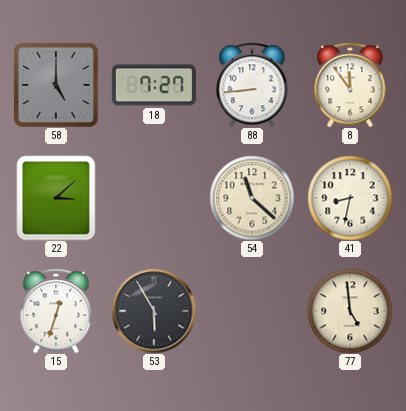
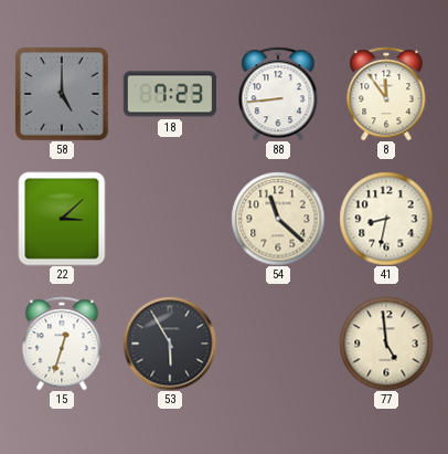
18: 7:27 -> 7:23
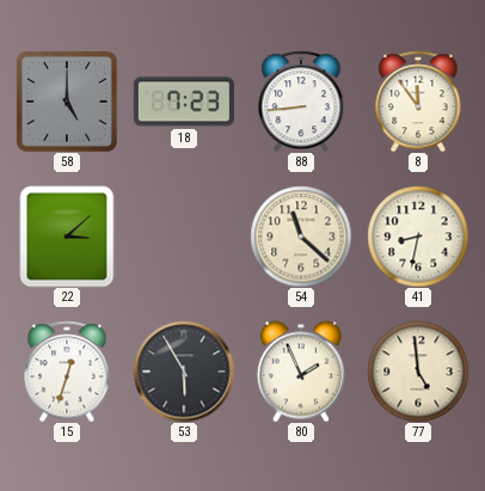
80: none -> 1:56
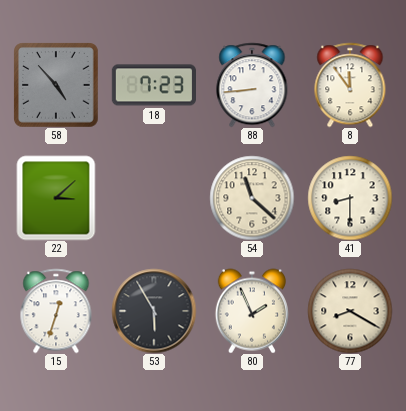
58: 5:00 -> 4:53
41: 8:32 -> 8:30
77: 4:59 -> 8:20
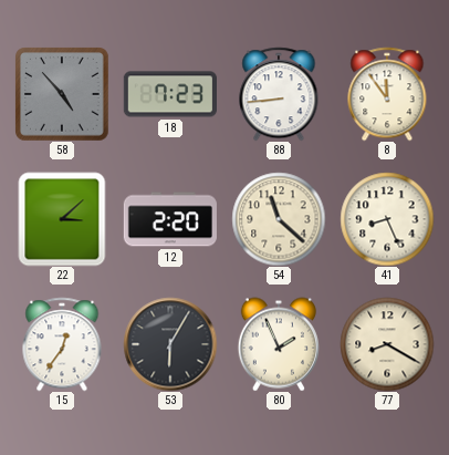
12: none -> 2:20
41: 8:30 -> 8:26
15: 12:33 -> 12:36
53: 5:55 -> 6:05
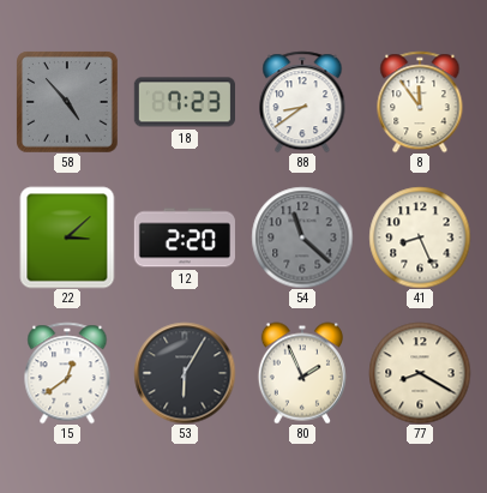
88: 8:44 -> 8:39
54 dial: cream -> grey
15: 12:36 -> 12:39
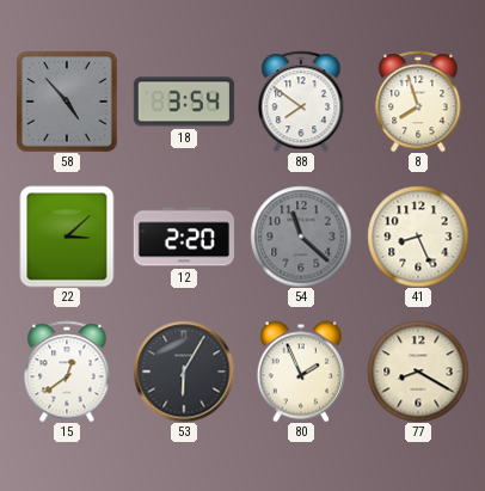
18: 7:23 -> 3:54
88: 8:39 -> 7:51
8: 11:54 -> 7:57
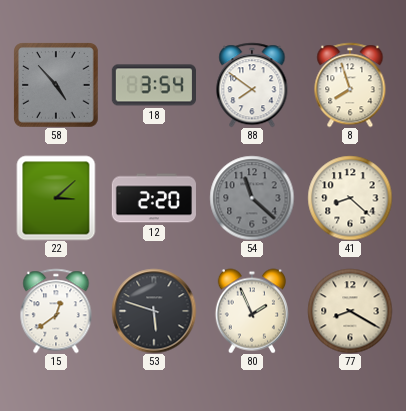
41: 8:26 -> 8:22
53: 6:05 -> 5:48
